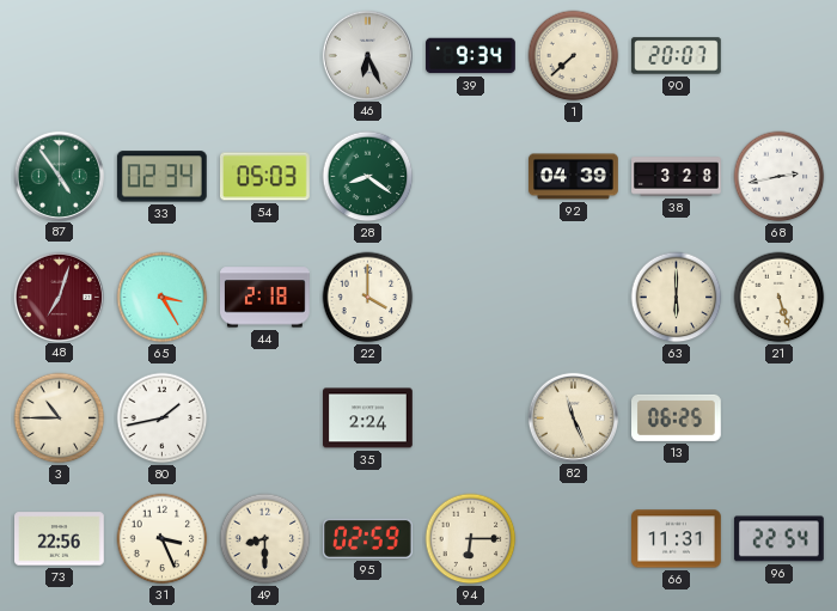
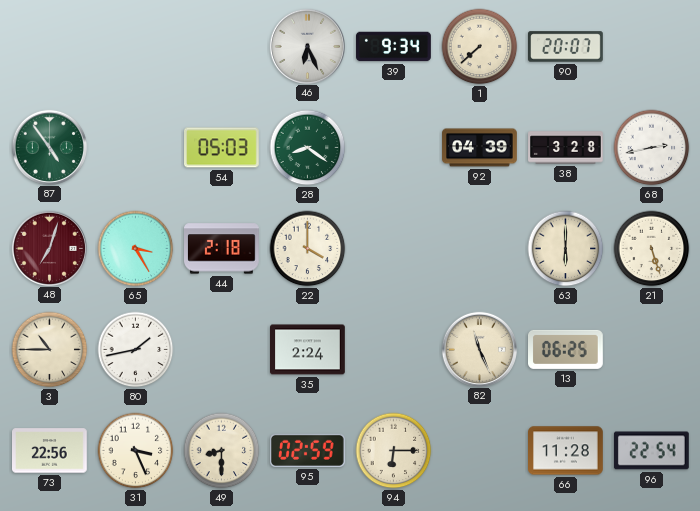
33: 02:34 -> none
66: 11:31 -> 11:28
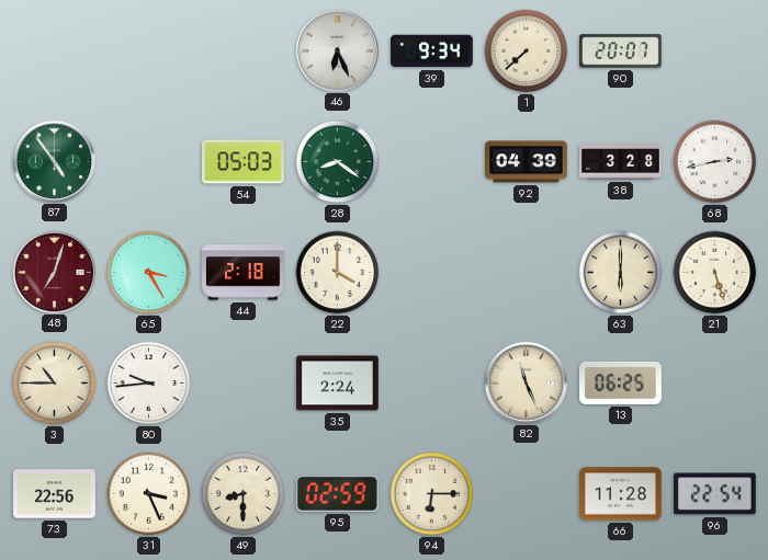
80: 1:43 -> 9:44
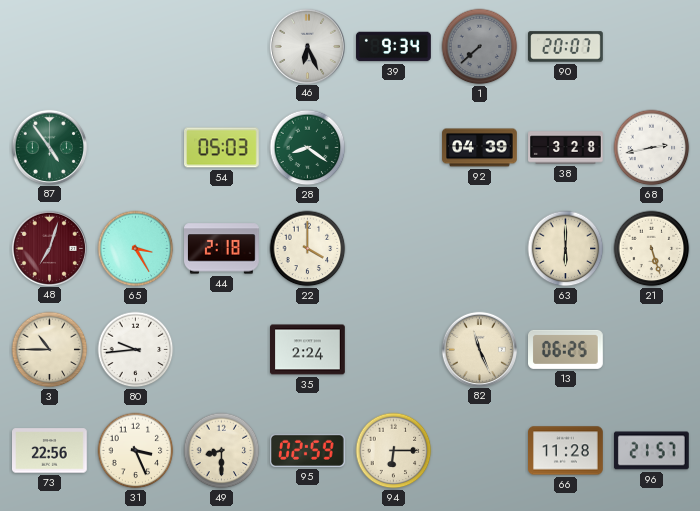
1 dial: cream -> grey
96: 22:54 -> 21:57
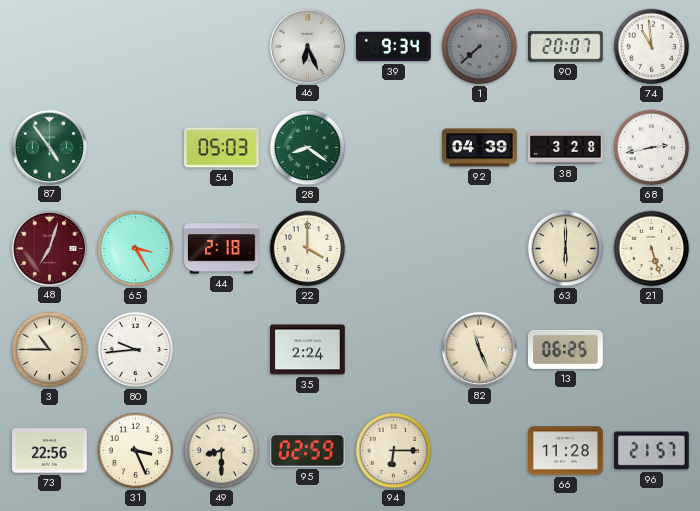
74: none -> 10:59
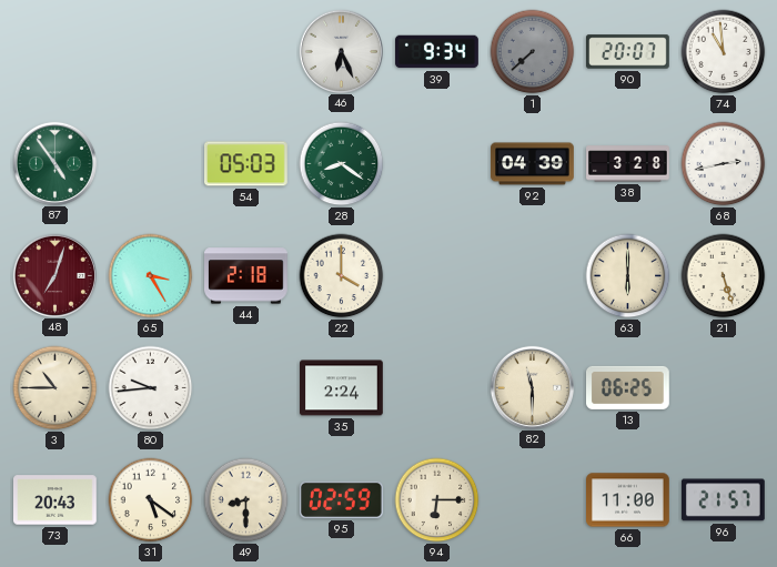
82: 11:26 -> 11:30
73: 22:56 -> 20:43
31: 3:26 -> 5:21
66: 11:28 -> 11:00
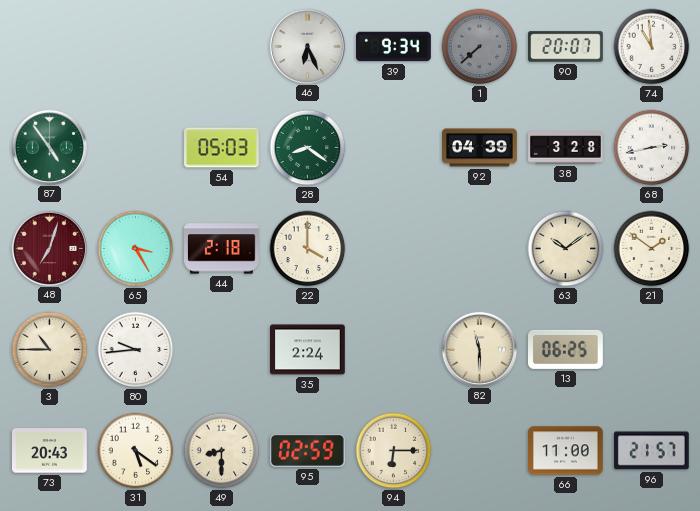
63: 6:00 -> 10:09
21: 5:27 -> 1:51
